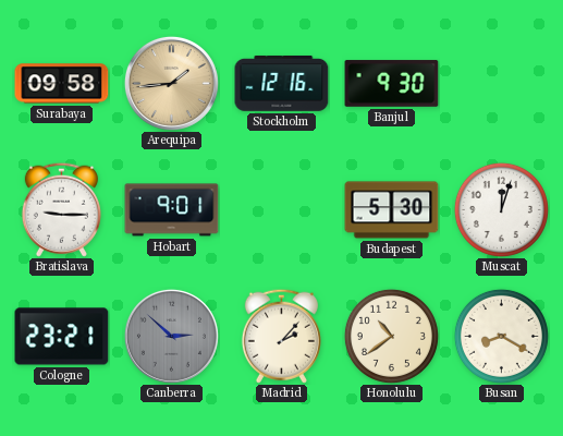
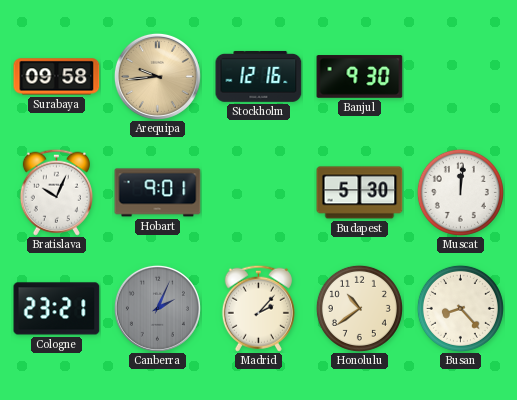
Arequipa: 1:44 -> 9:44
Bratislava: 9:15 -> 10:04
Muscat: 12:03 -> 12:01
Canberra: 2:52 -> 2:04
Busan: 8:20 -> 8:23
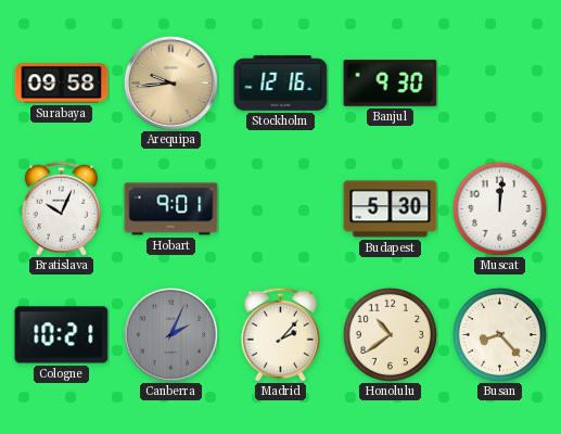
Cologne: 23:21 -> 10:21
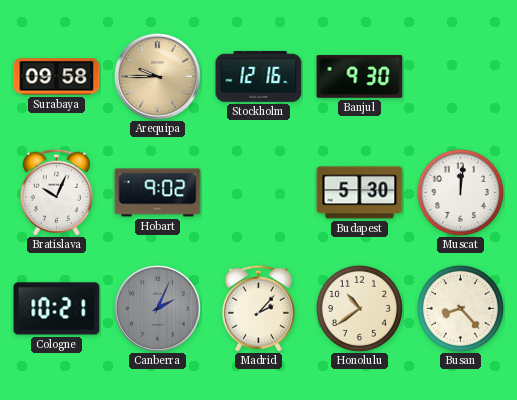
Arequipa: 9:44 -> 9:45
Hobart: 9:01 -> 9:02
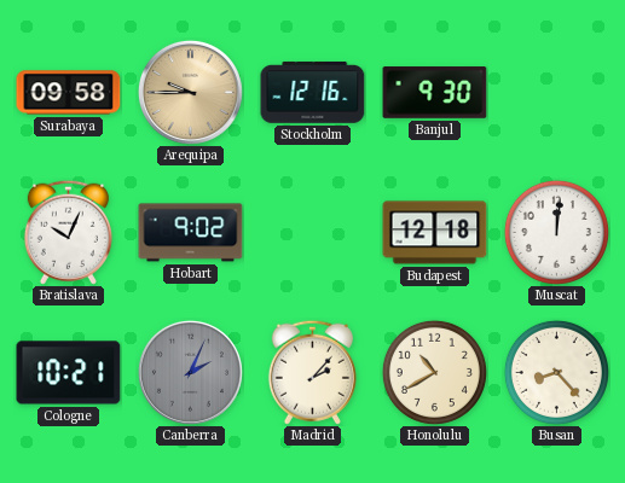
Budapest: 5:30 -> 12:18
Honolulu: 10:39 -> 10:40
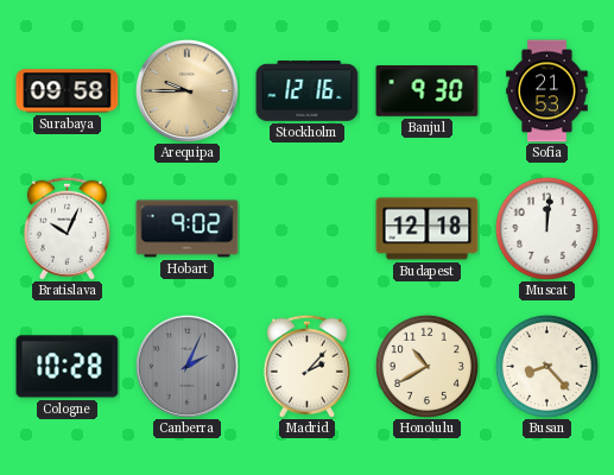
Sofia: none -> 21:53
Cologne: 10:21 -> 10:28
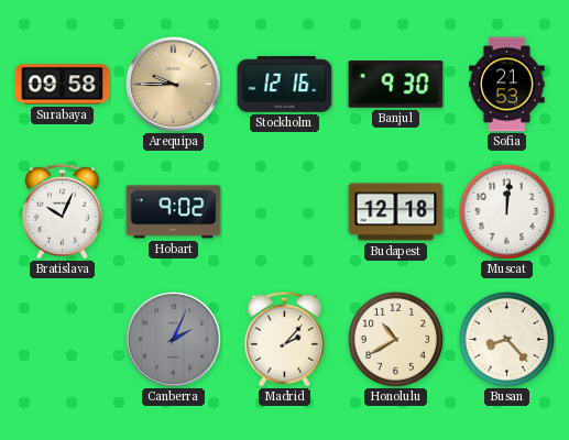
Cologne: 10:28 -> none
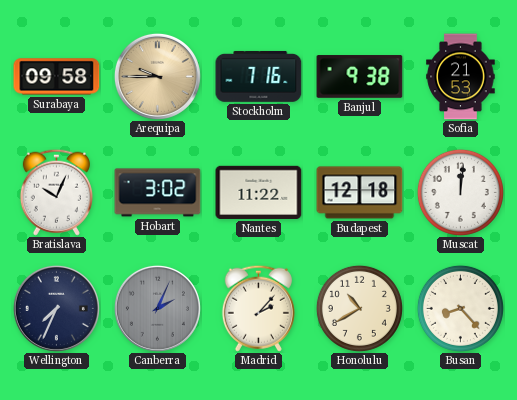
Stockholm: 12:16 -> 7:16
Banjul: 9:30 -> 9:38
Hobart: 9:02 -> 3:02
Nantes: none -> 11:22
Wellington: none -> 7:34
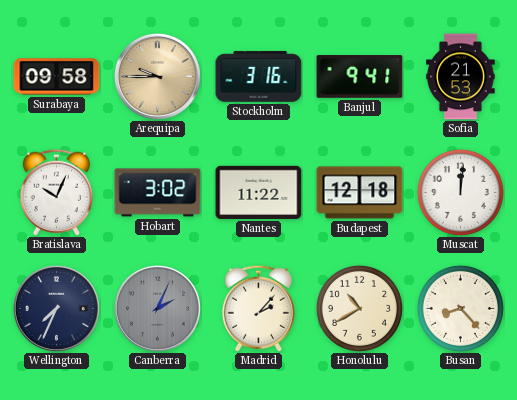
Stockholm: 7:16 -> 3:16
Banjul: 9:38 -> 9:41
